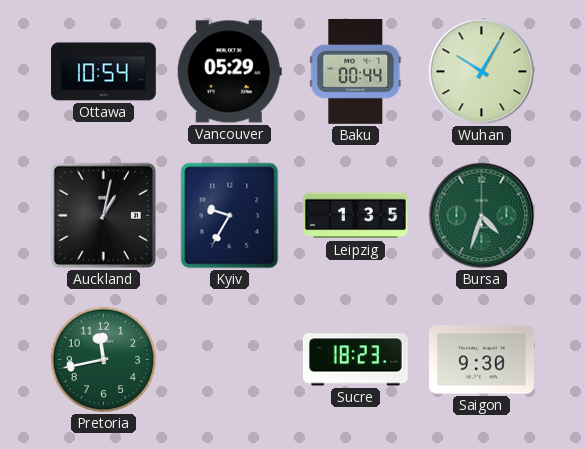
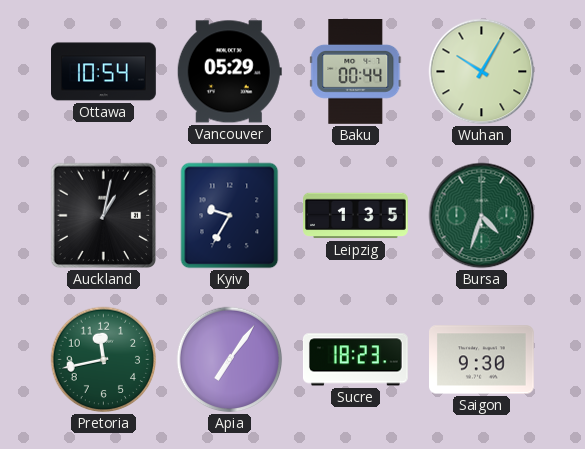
Apia: none -> 7:06
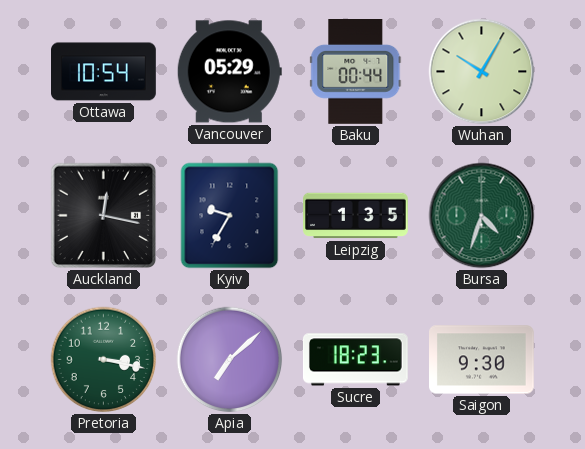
Auckland: 1:02 -> 12:17
Pretoria: 11:43 -> 3:17
Apia: 7:06 -> 7:08
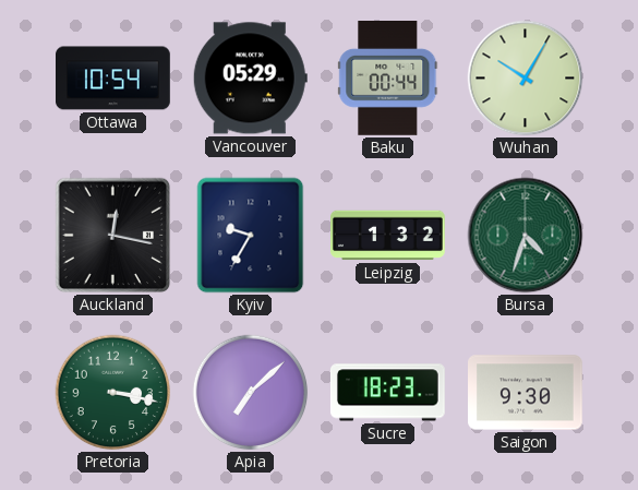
Leipzig: 1:35 -> 1:32
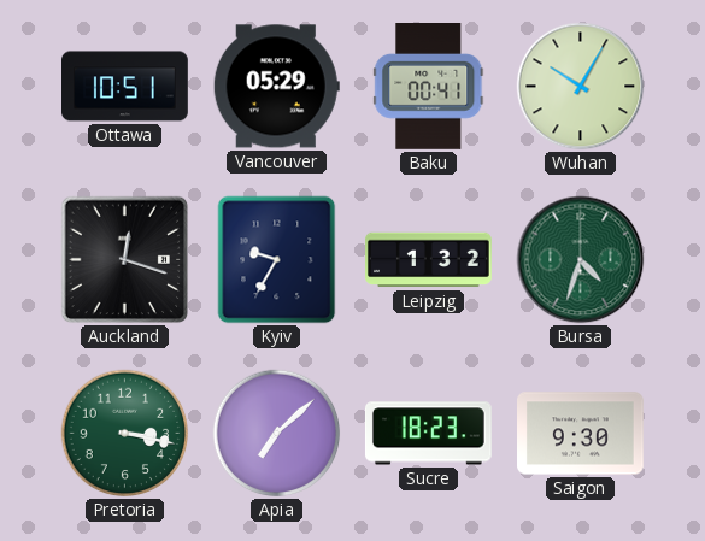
Ottawa: 10:54 -> 10:51
Baku: 00:44 -> 00:41
Auckland: 12:17 -> 12:18
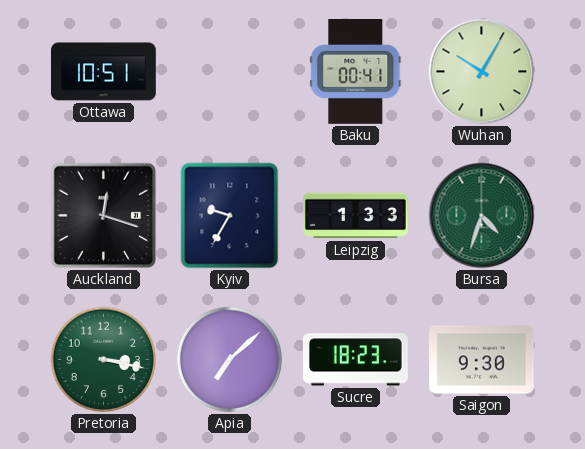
Vancouver: 05:29 -> none
Leipzig: 1:32 -> 1:33
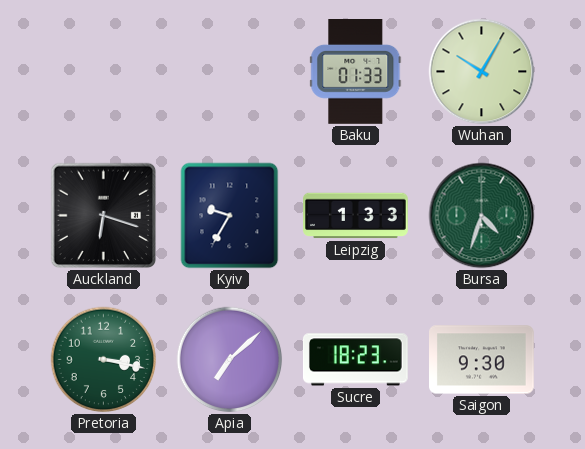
Ottawa: 10:51 -> none
Baku: 00:41 -> 01:33
Auckland: 12:18 -> 6:18
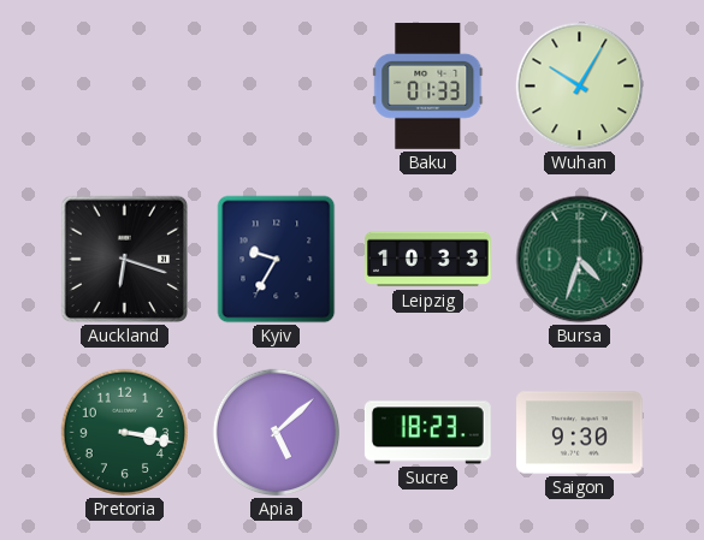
Leipzig: 1:33 -> 10:33
Apia: 7:08 -> 5:08
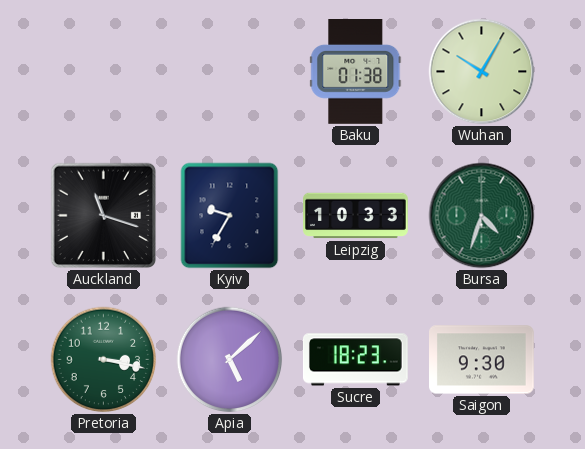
Baku: 01:33 -> 01:38
Auckland: 6:18 -> 11:18
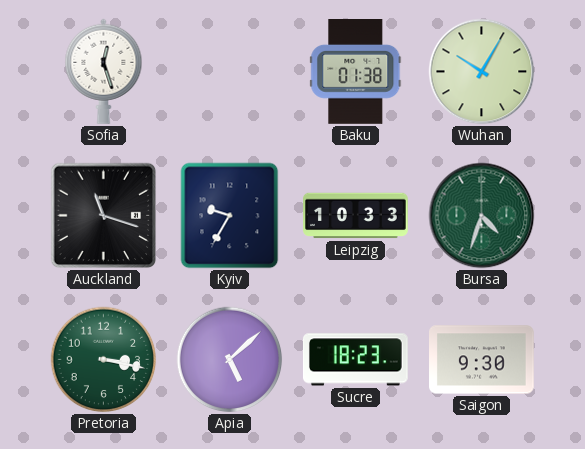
Sofia: none -> 12:27
